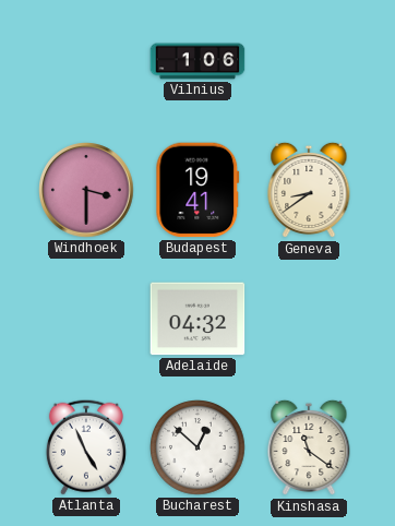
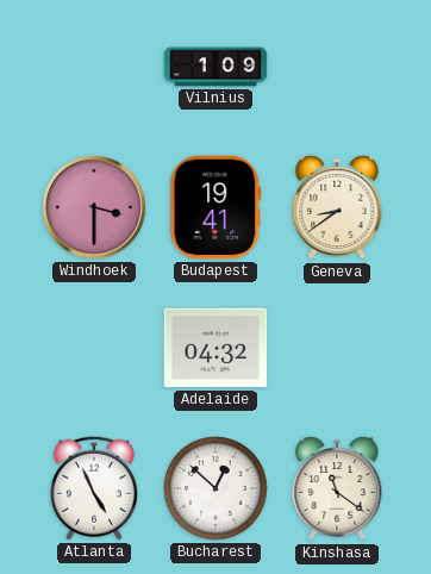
Vilnius: 1:06 -> 1:09
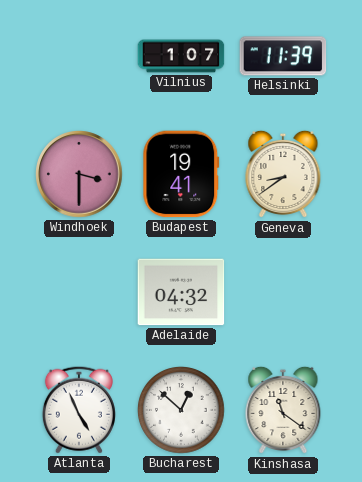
Vilnius: 1:09 -> 1:07
Helsinki: none -> 11:39
